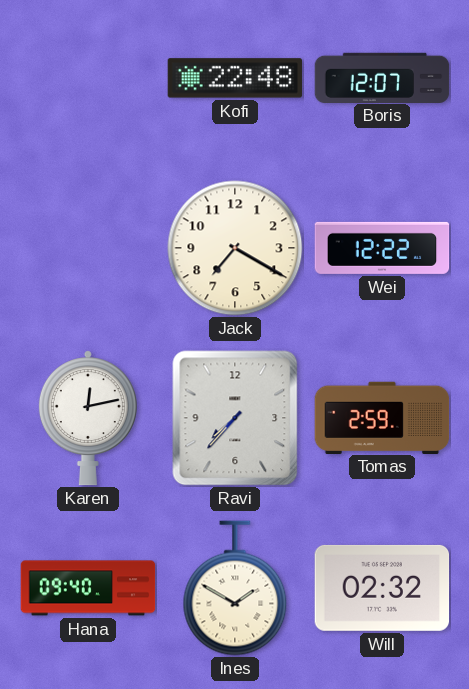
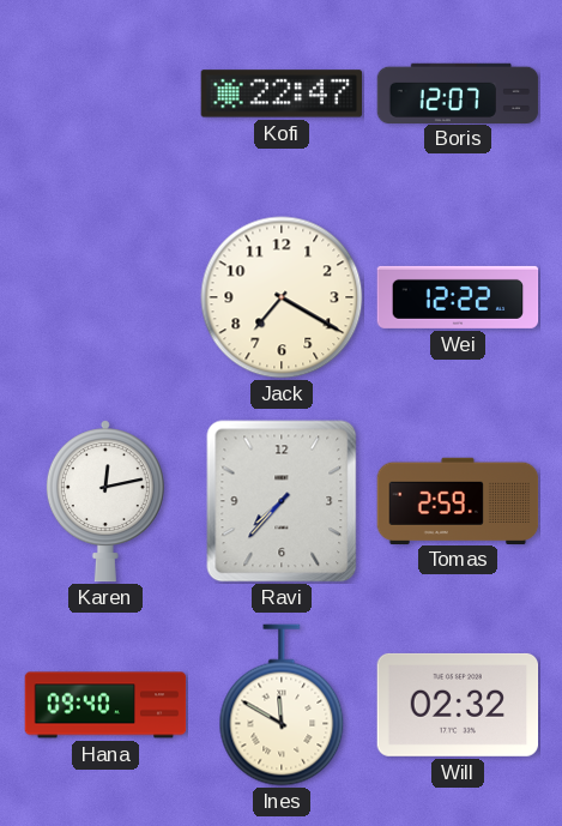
Kofi: 22:48 -> 22:47
Ines: 1:50 -> 11:50
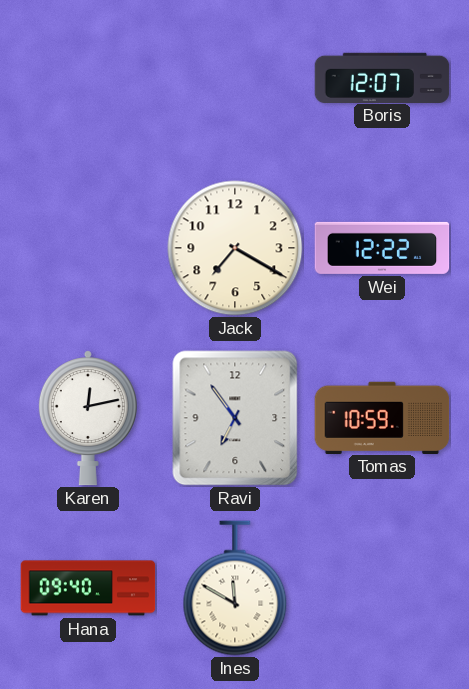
Kofi: 22:47 -> none
Ravi: 7:37 -> 6:54
Tomas: 2:59 -> 10:59
Will: 02:32 -> none
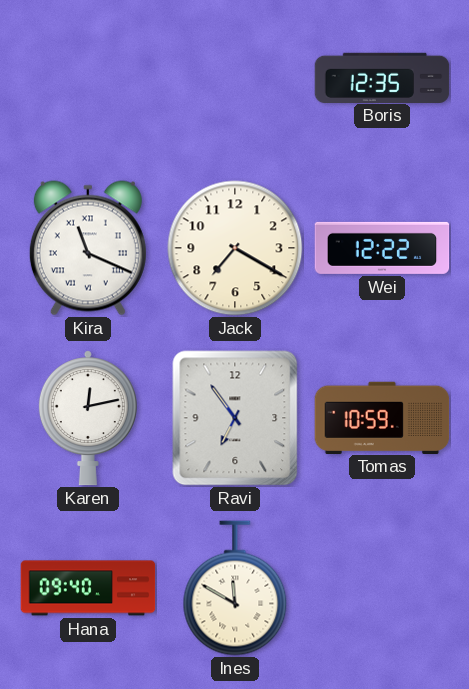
Boris: 12:07 -> 12:35
Kira: none -> 11:19
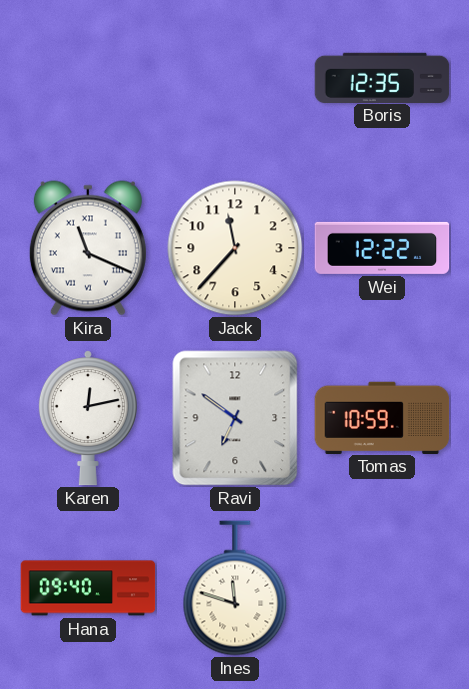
Jack: 7:20 -> 11:37
Ravi: 6:54 -> 6:51
Ines: 11:50 -> 11:48
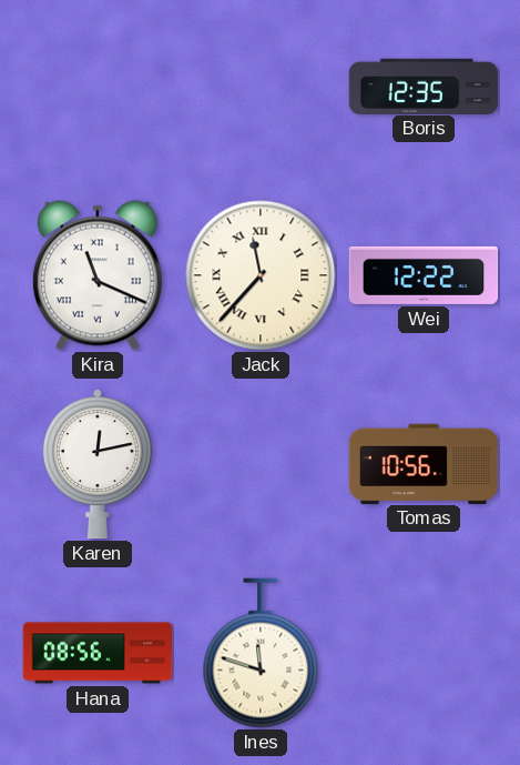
Jack numerals: Arabic -> Roman
Ravi: 6:51 -> none
Tomas: 10:59 -> 10:56
Hana: 09:40 -> 08:56
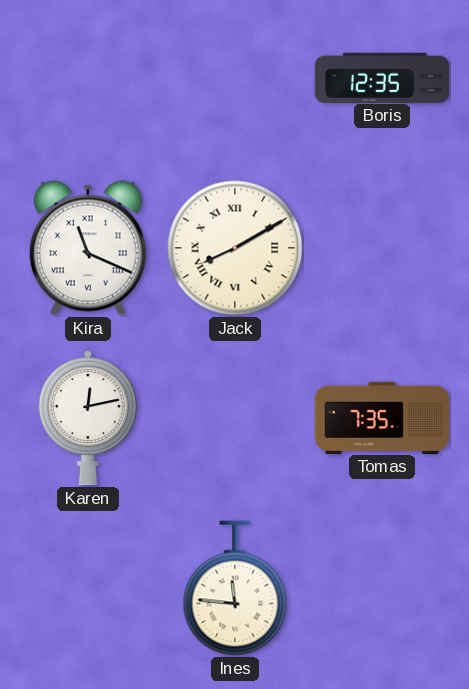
Jack: 11:37 -> 8:10
Wei: 12:22 -> none
Tomas: 10:56 -> 7:35
Hana: 08:56 -> none
Ines: 11:48 -> 11:46
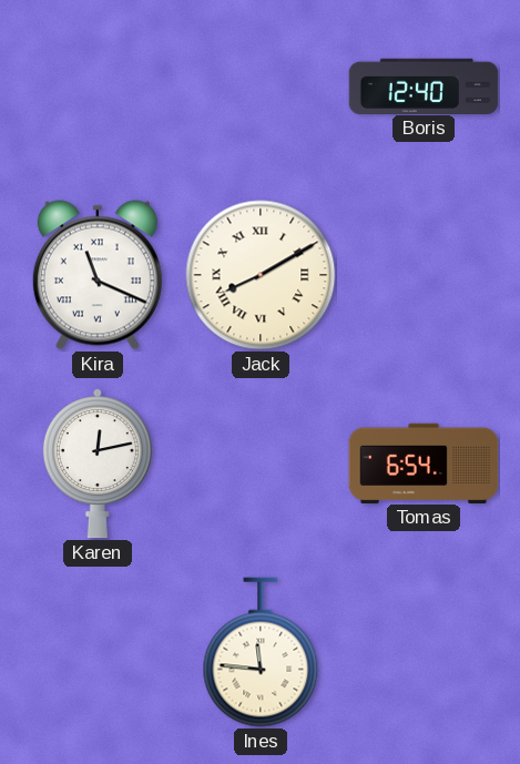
Boris: 12:35 -> 12:40
Tomas: 7:35 -> 6:54
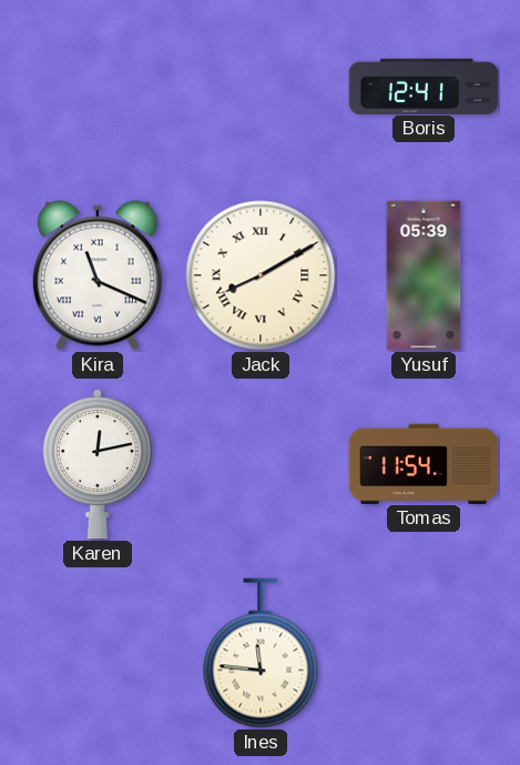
Boris: 12:40 -> 12:41
Yusuf: none -> 05:39
Tomas: 6:54 -> 11:54
